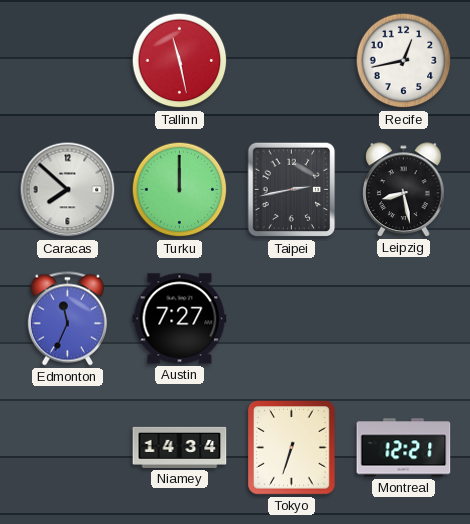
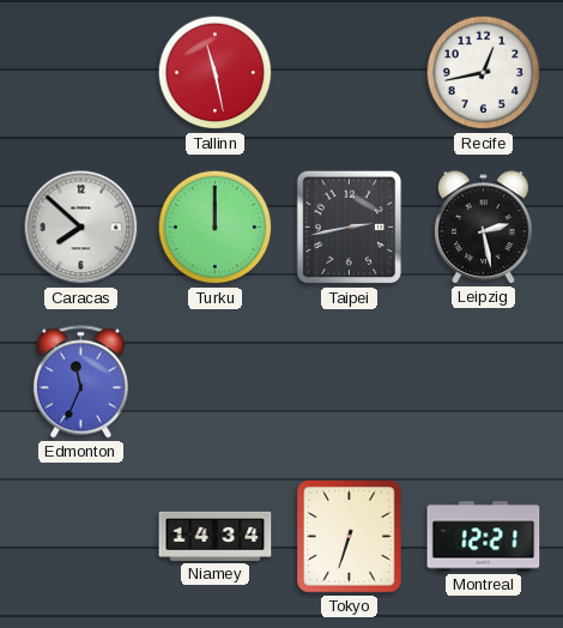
Leipzig: 8:28 -> 2:28
Austin: 7:27 -> none
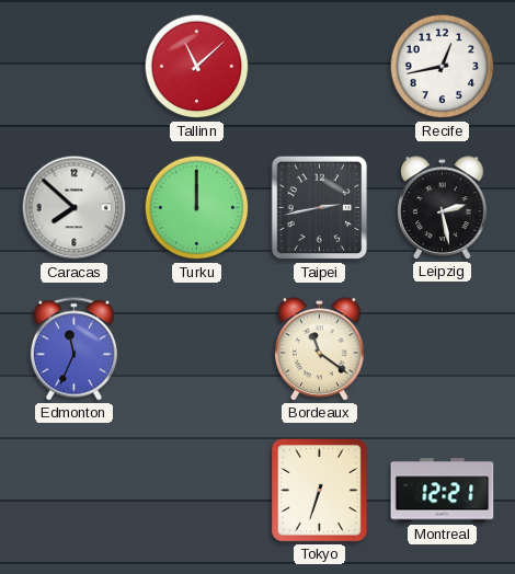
Tallinn: 11:28 -> 11:08
Bordeaux: none -> 11:21
Niamey: 14:34 -> none
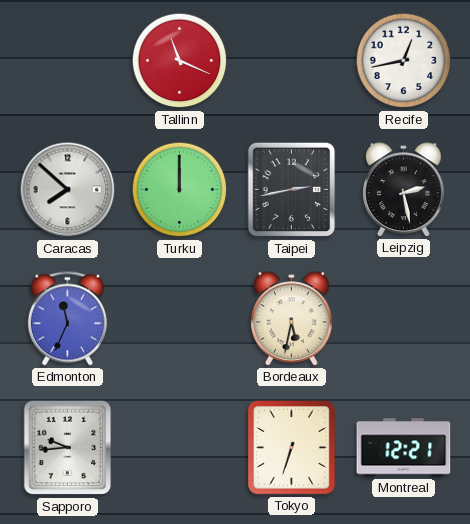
Tallinn: 11:08 -> 11:19
Bordeaux: 11:21 -> 5:32
Sapporo: none -> 9:44
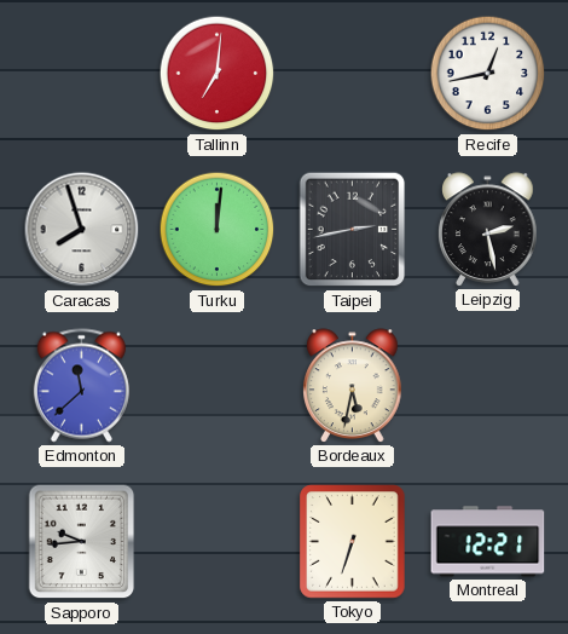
Tallinn: 11:19 -> 7:01
Caracas: 7:52 -> 7:57
Turku: 12:00 -> 12:01
Edmonton: 11:34 -> 11:38
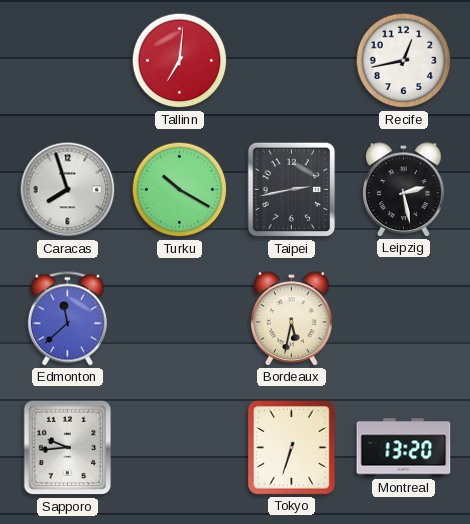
Turku: 12:01 -> 10:20
Montreal: 12:21 -> 13:20
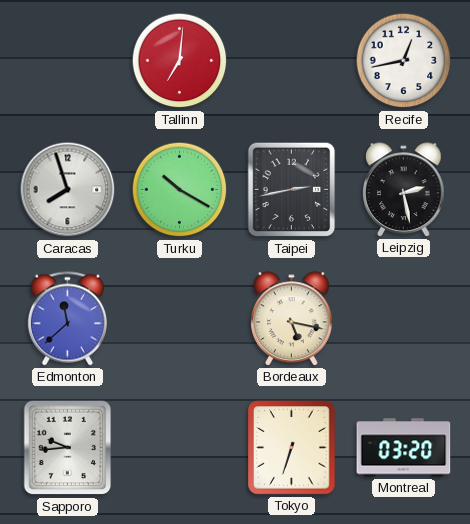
Bordeaux: 5:32 -> 5:17
Montreal: 13:20 -> 03:20
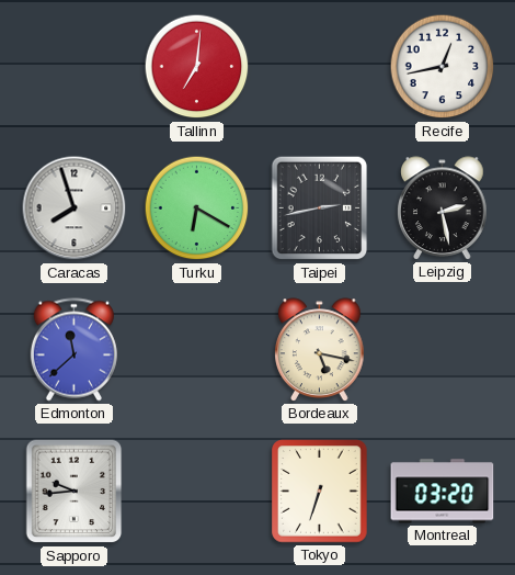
Turku: 10:20 -> 6:20
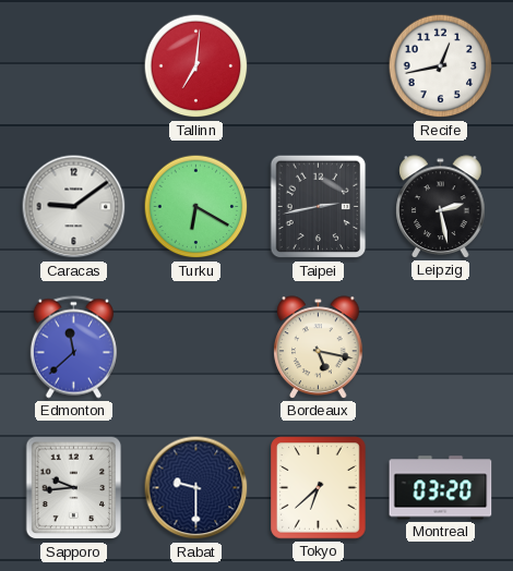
Caracas: 7:57 -> 9:09
Rabat: none -> 9:30
Tokyo: 6:33 -> 6:38
